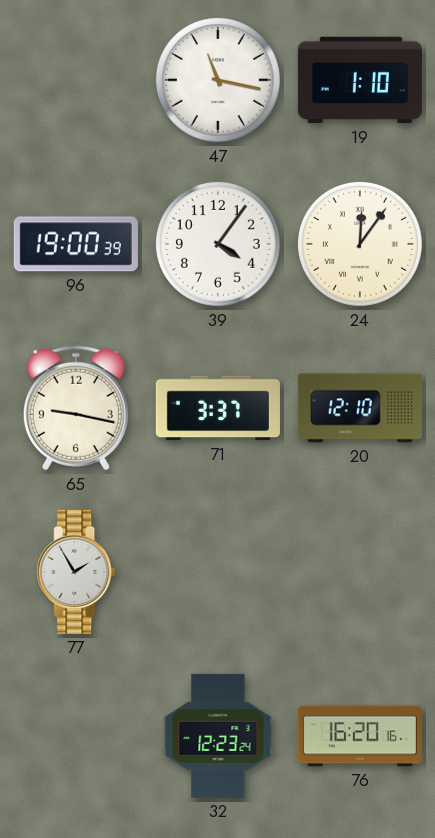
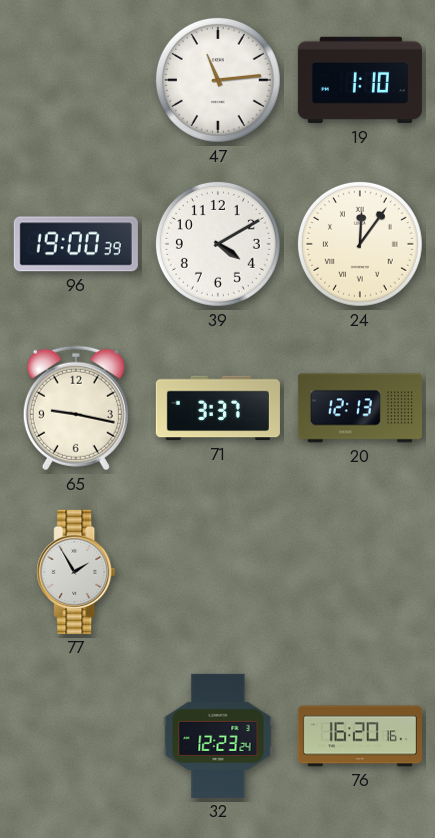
47: 11:17 -> 11:14
39: 4:06 -> 4:10
20: 12:10 -> 12:13
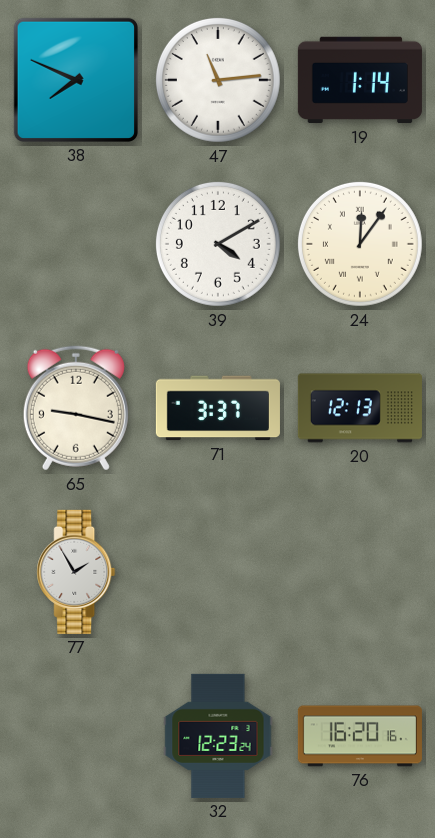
38: none -> 7:49
19: 1:10 -> 1:14
96: 19:00 -> none
